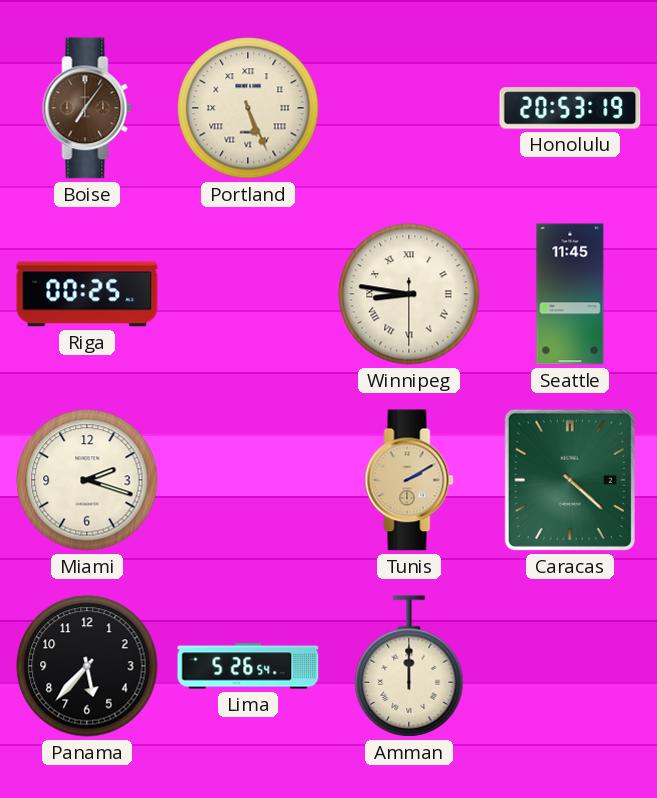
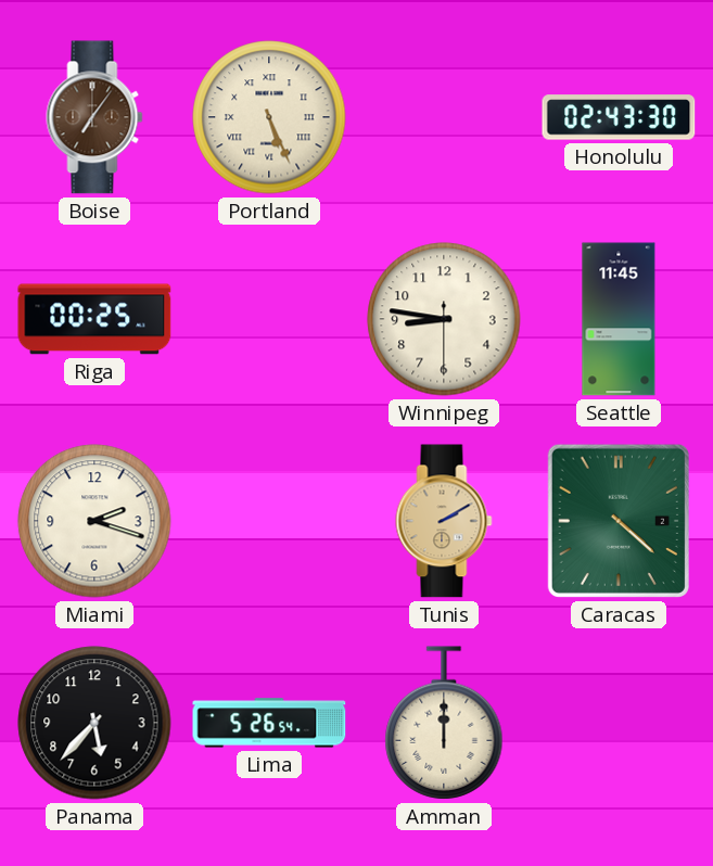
Honolulu: 20:53 -> 02:43
Winnipeg numerals: Roman -> Arabic
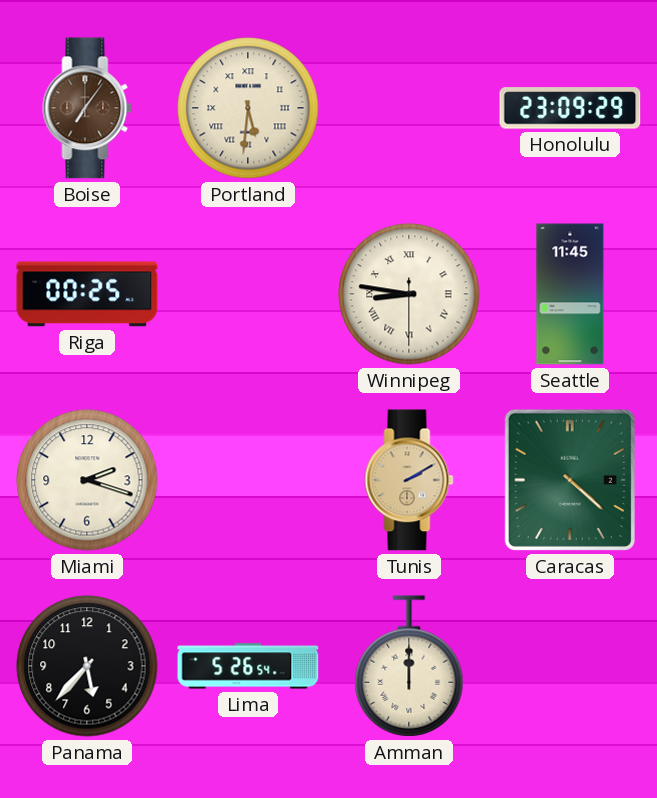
Portland: 5:26 -> 5:31
Honolulu: 02:43 -> 23:09
Winnipeg numerals: Arabic -> Roman
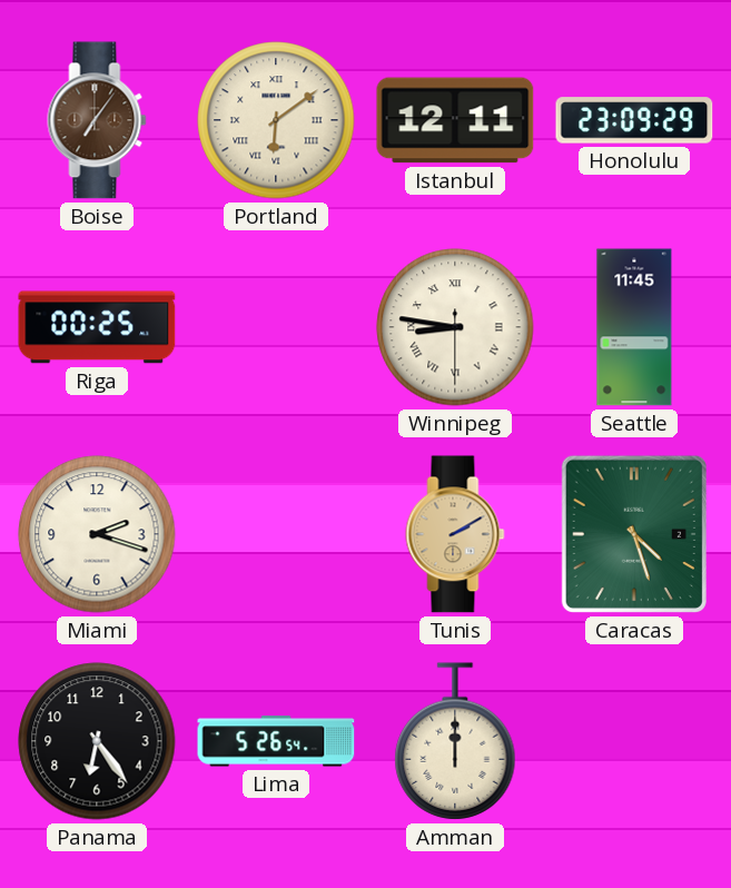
Portland: 5:31 -> 6:09
Istanbul: none -> 12:11
Caracas: 4:22 -> 4:27
Panama: 5:37 -> 6:24
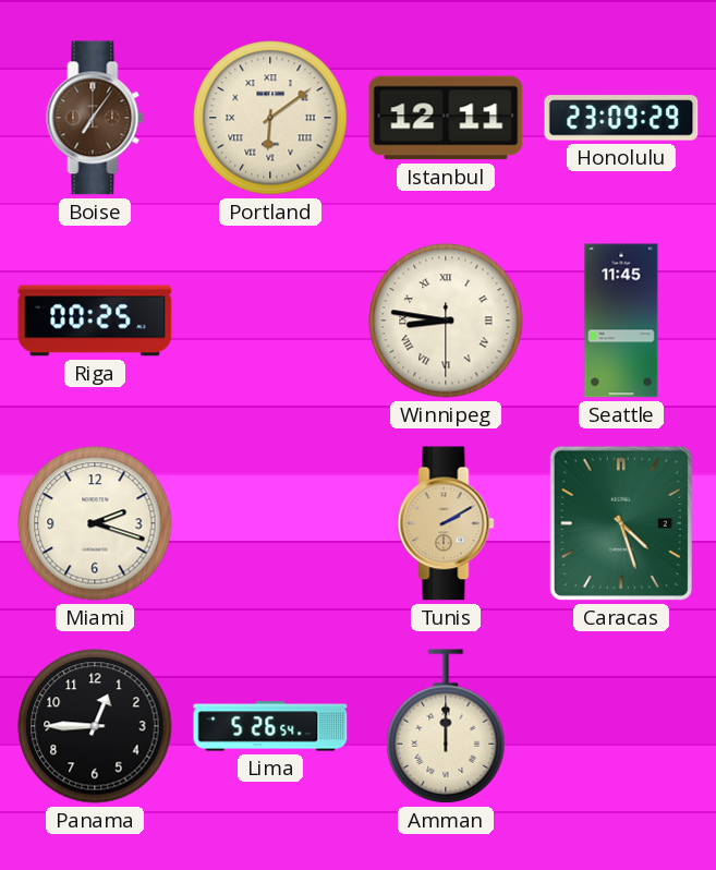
Panama: 6:24 -> 12:45
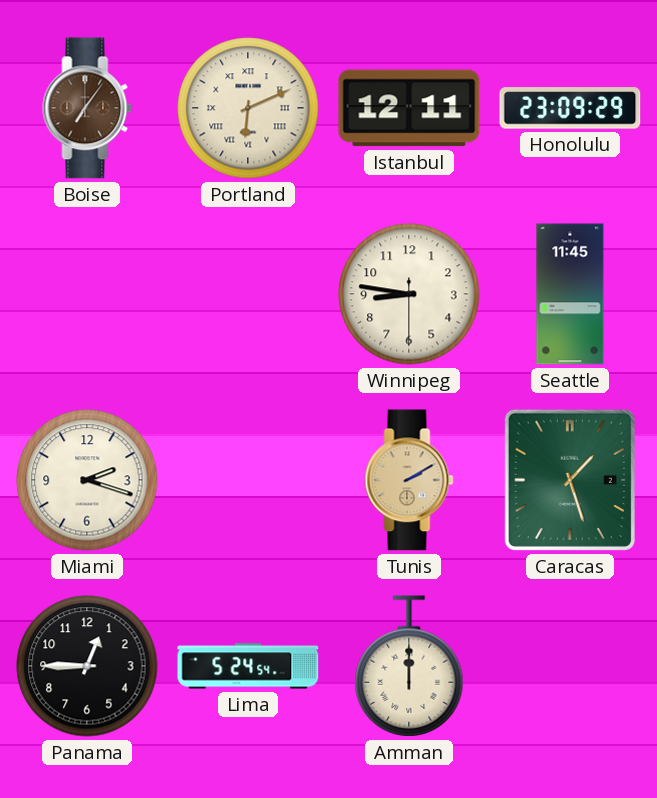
Portland: 6:09 -> 6:11
Riga: 00:25 -> none
Winnipeg numerals: Roman -> Arabic
Caracas: 4:27 -> 1:27
Lima: 5:26 -> 5:24
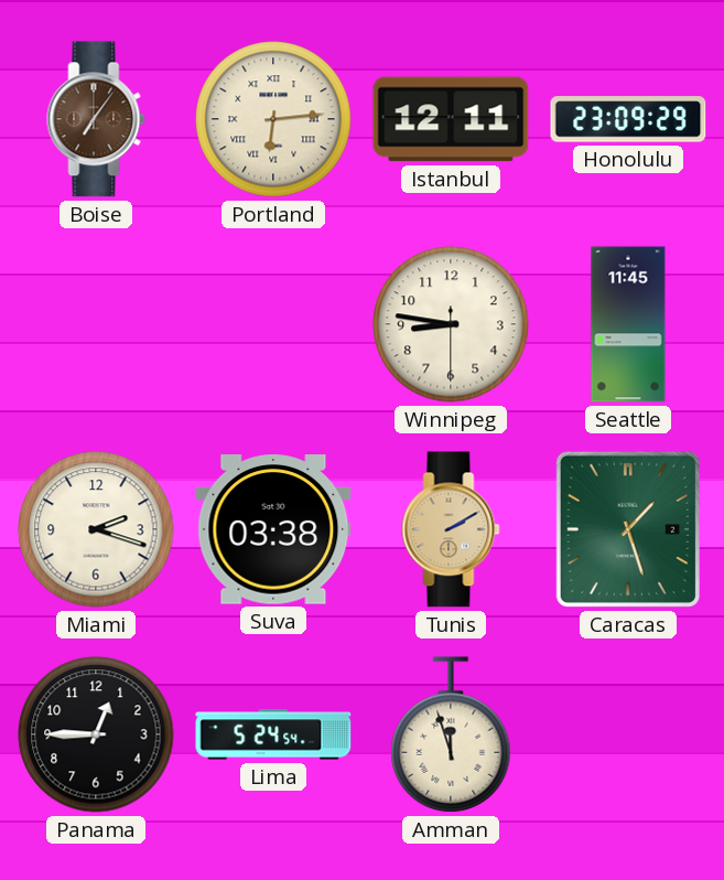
Portland: 6:11 -> 6:14
Suva: none -> 03:38
Amman: 12:00 -> 11:57
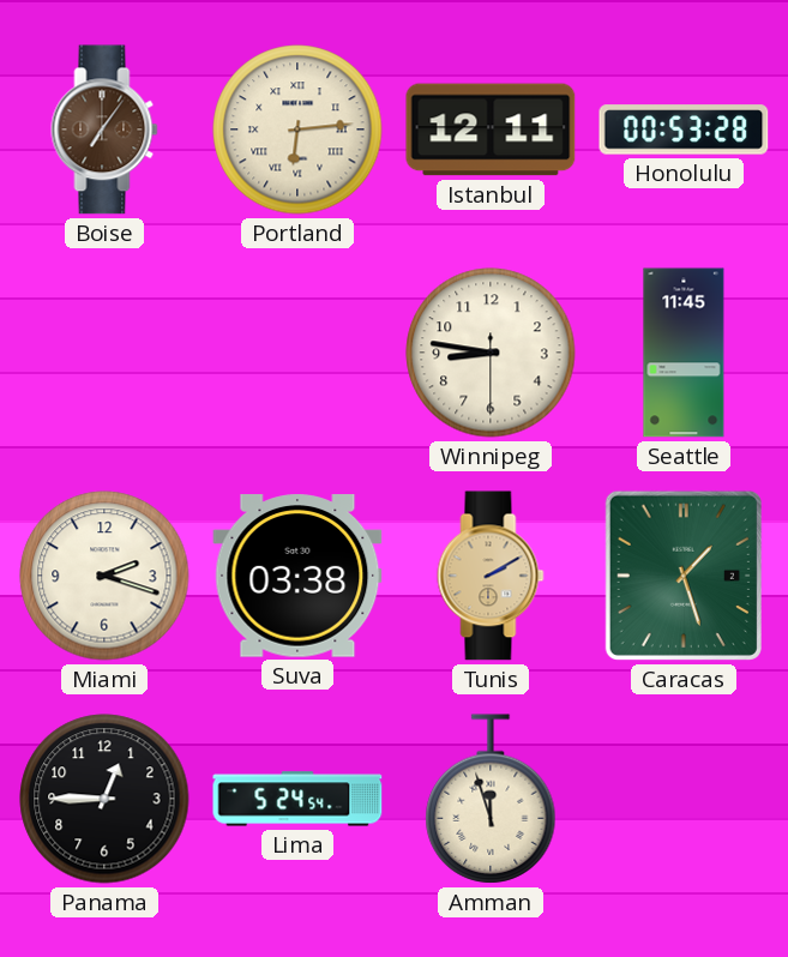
Honolulu: 23:09 -> 00:53
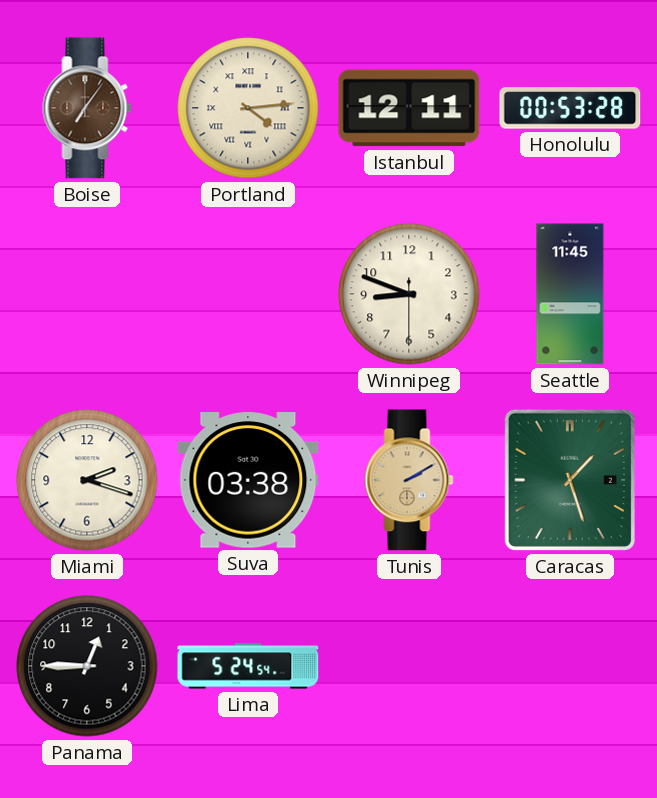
Portland: 6:14 -> 4:14
Winnipeg: 8:46 -> 8:48
Amman: 11:57 -> none
